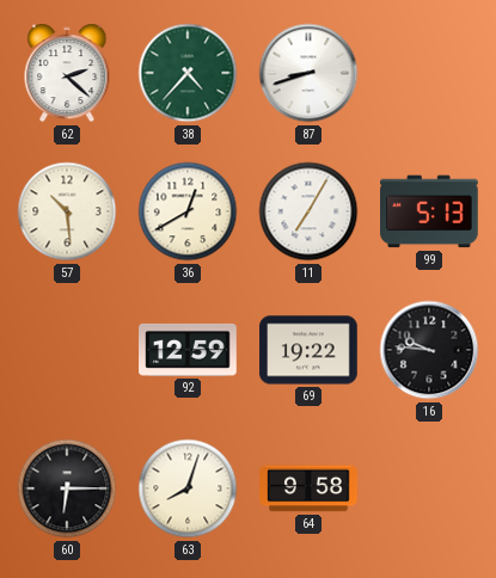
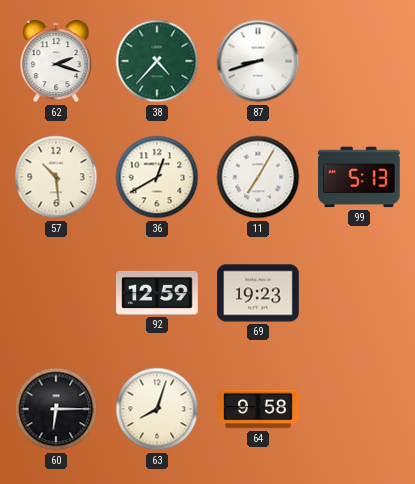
62: 2:22 -> 2:18
69: 19:22 -> 19:23
16: 9:46 -> none
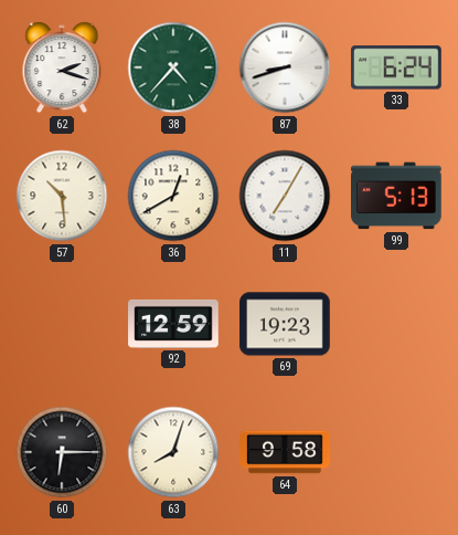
33: none -> 6:24
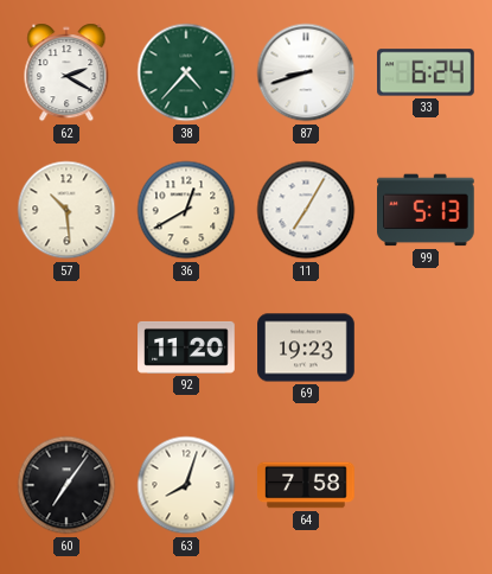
62: 2:18 -> 2:20
92: 12:59 -> 11:20
60: 6:15 -> 7:06
64: 9:58 -> 7:58
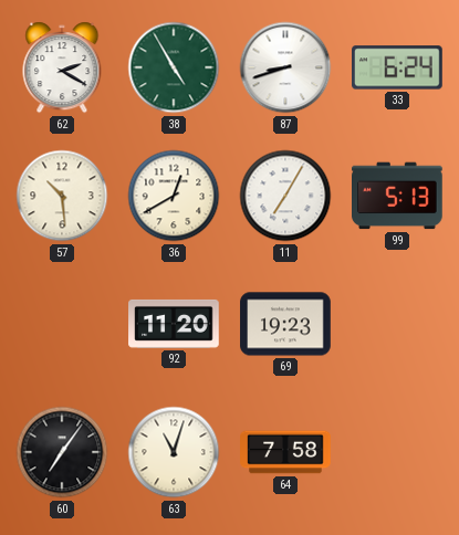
38: 4:37 -> 4:55
63: 8:03 -> 11:03
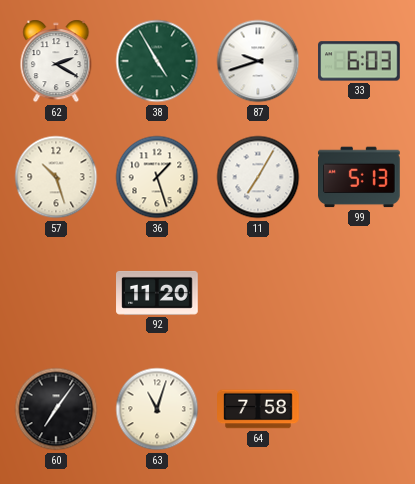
87: 8:42 -> 9:42
33: 6:24 -> 6:03
57: 10:29 -> 10:27
36: 12:40 -> 1:27
69: 19:23 -> none
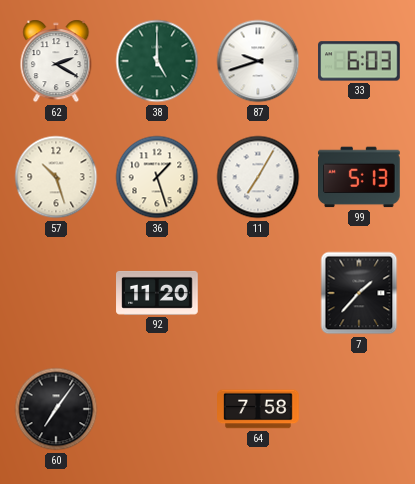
38: 4:55 -> 5:00
7: none -> 1:37
63: 11:03 -> none
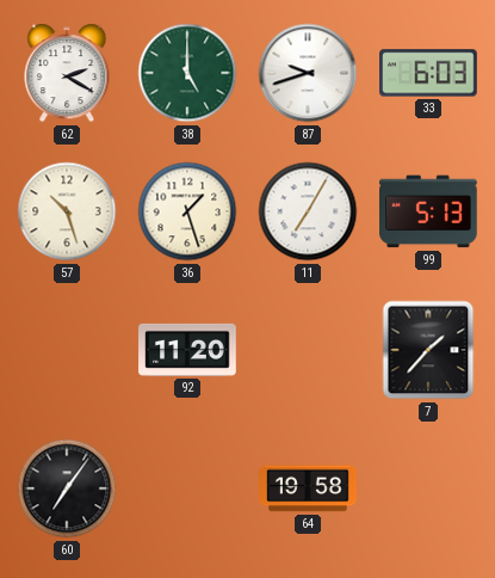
64: 7:58 -> 19:58
